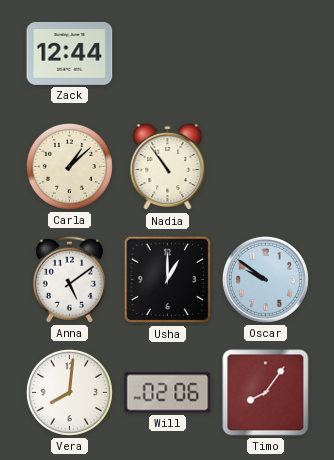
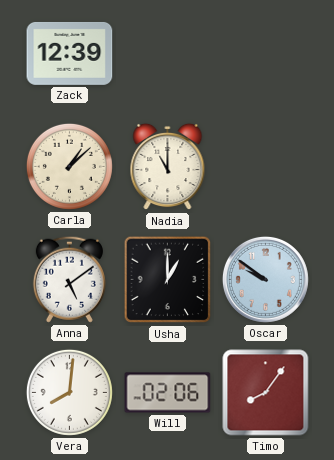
Zack: 12:44 -> 12:39
Nadia: 10:54 -> 11:00
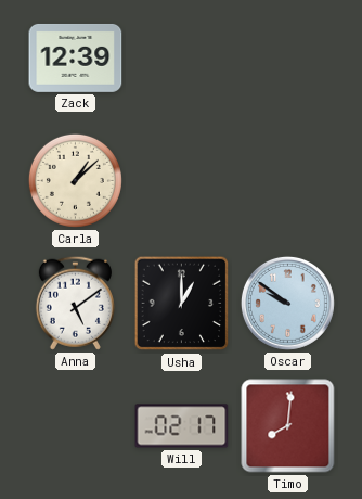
Nadia: 11:00 -> none
Vera: 8:01 -> none
Will: 02:06 -> 02:17
Timo: 8:06 -> 8:01
